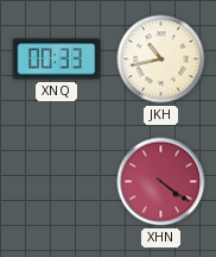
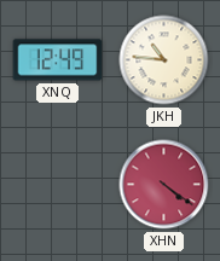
XNQ: 00:33 -> 12:49
JKH: 10:43 -> 10:46
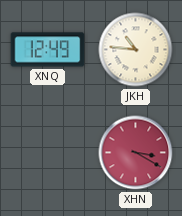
XHN: 4:21 -> 3:20
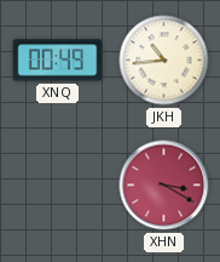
XNQ: 12:49 -> 00:49
JKH: 10:46 -> 10:44
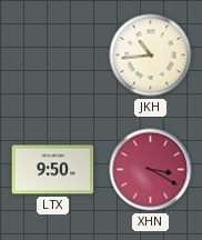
XNQ: 00:49 -> none
LTX: none -> 9:50
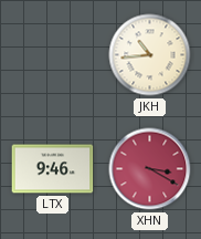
LTX: 9:50 -> 9:46
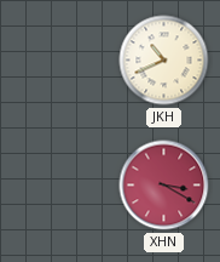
JKH: 10:44 -> 10:41
LTX: 9:46 -> none
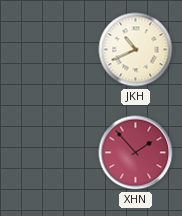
XHN: 3:20 -> 1:53
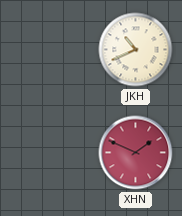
XHN: 1:53 -> 1:49
